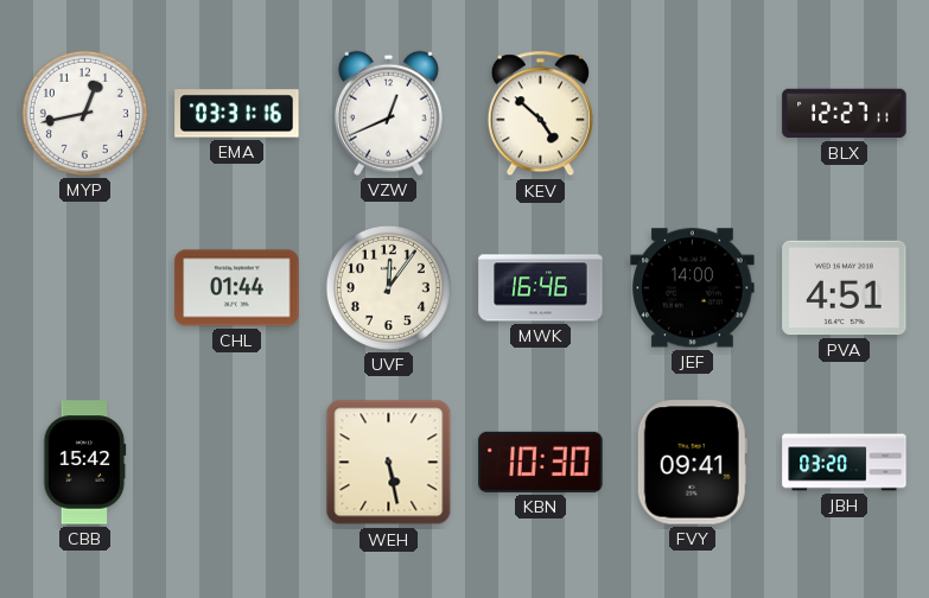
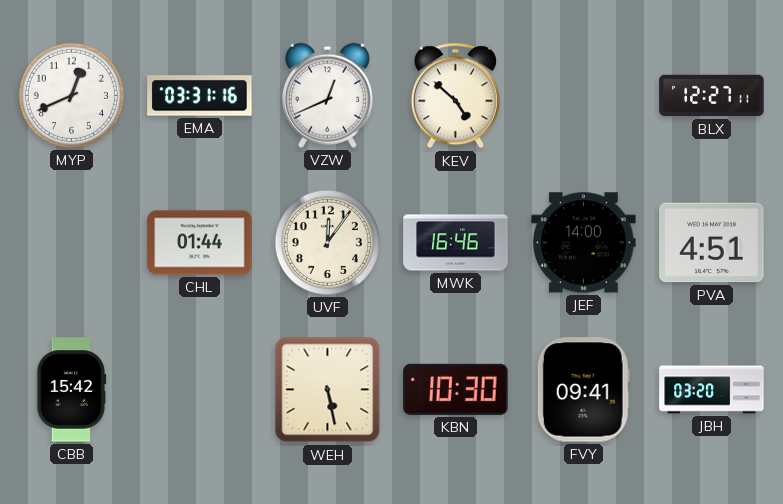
MYP: 12:43 -> 12:41
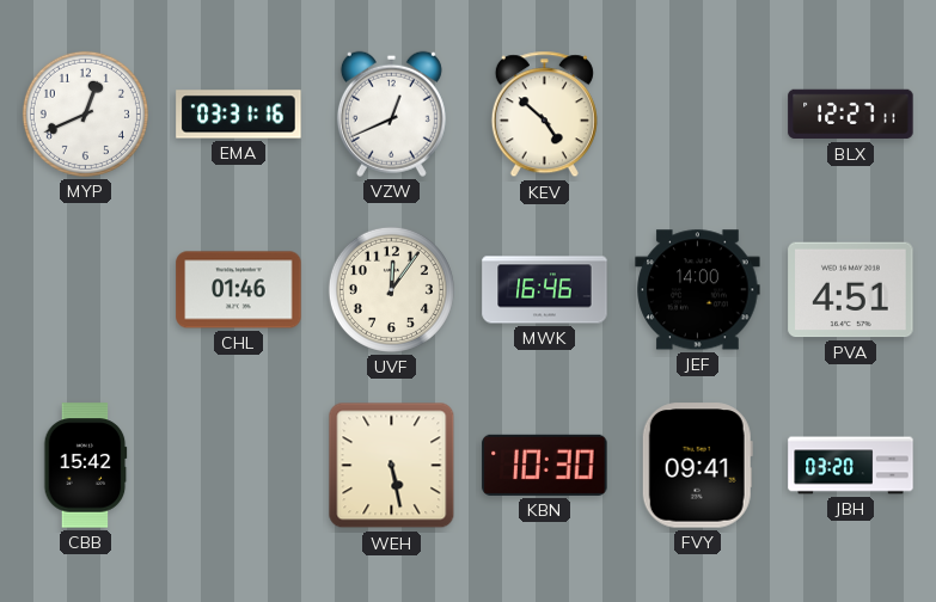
CHL: 01:44 -> 01:46
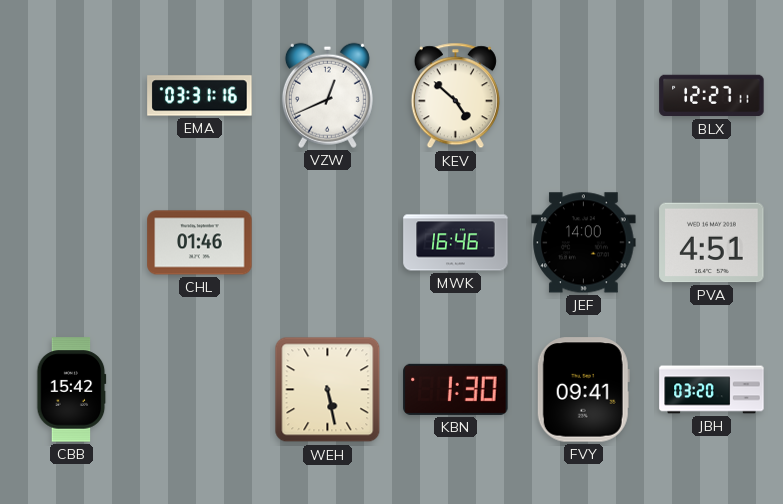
MYP: 12:41 -> none
UVF: 12:06 -> none
KBN: 10:30 -> 1:30
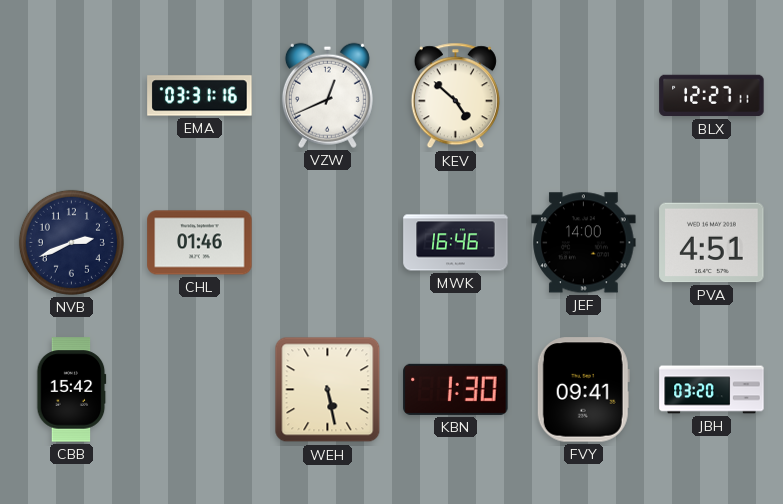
NVB: none -> 2:41
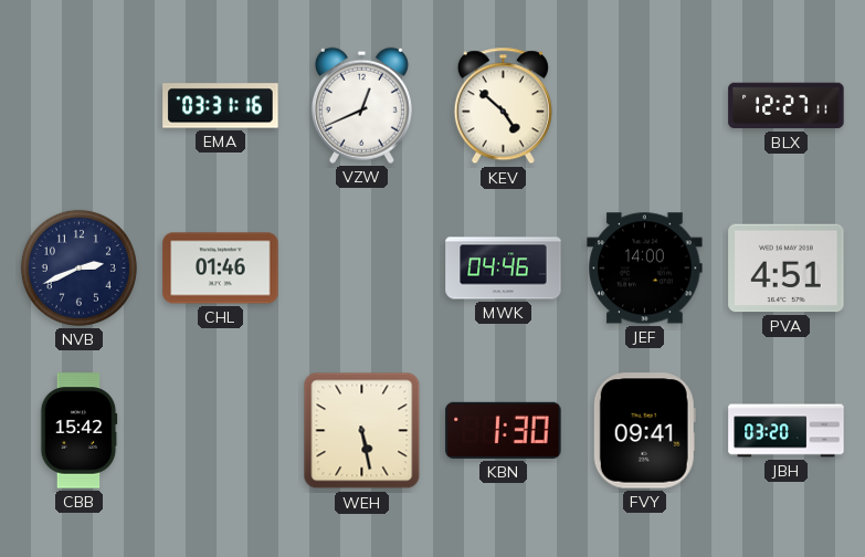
MWK: 16:46 -> 04:46
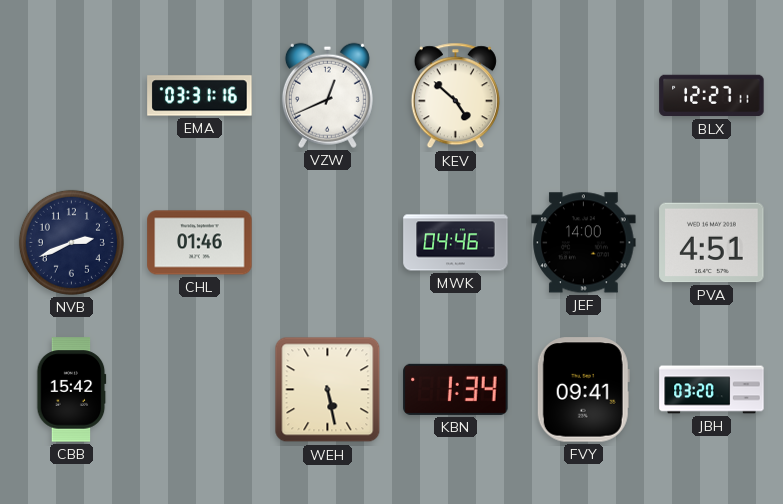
KBN: 1:30 -> 1:34
